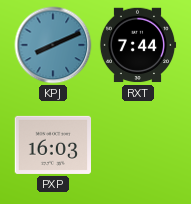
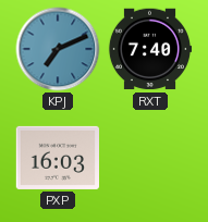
KPJ: 8:11 -> 7:11
RXT: 7:44 -> 7:40
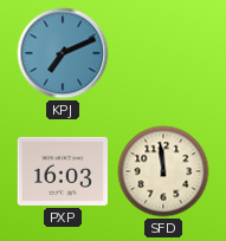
RXT: 7:40 -> none
SFD: none -> 11:59
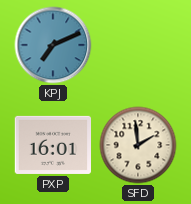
PXP: 16:03 -> 16:01
SFD: 11:59 -> 1:59
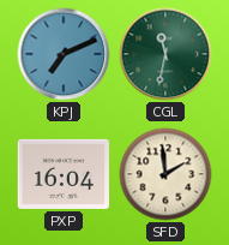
CGL: none -> 11:32
PXP: 16:01 -> 16:04
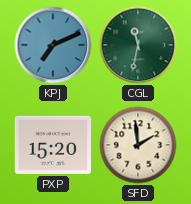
PXP: 16:04 -> 15:20
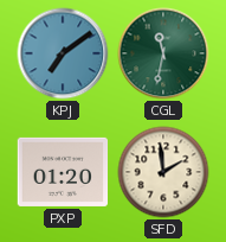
KPJ: 7:11 -> 7:09
PXP: 15:20 -> 01:20
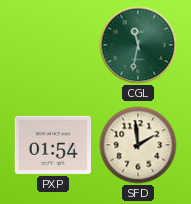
KPJ: 7:09 -> none
PXP: 01:20 -> 01:54
